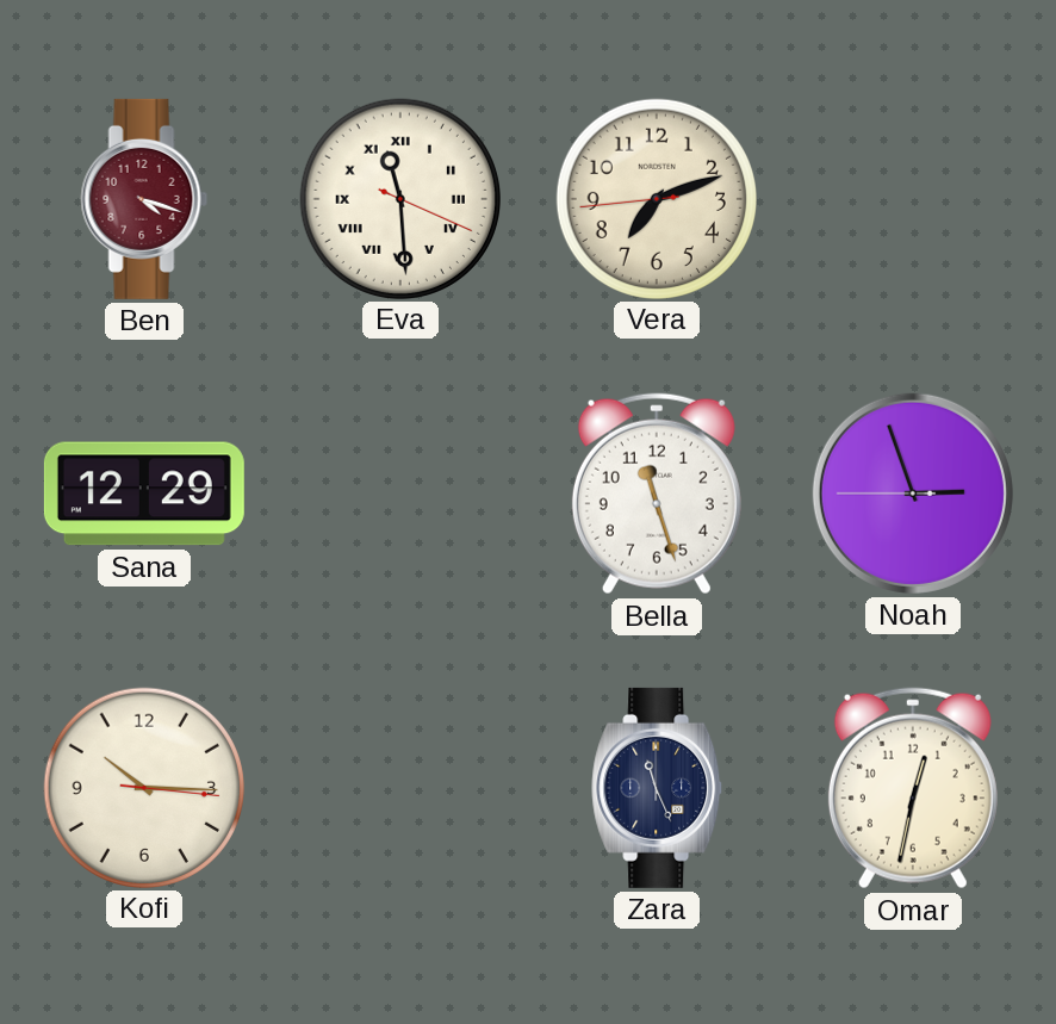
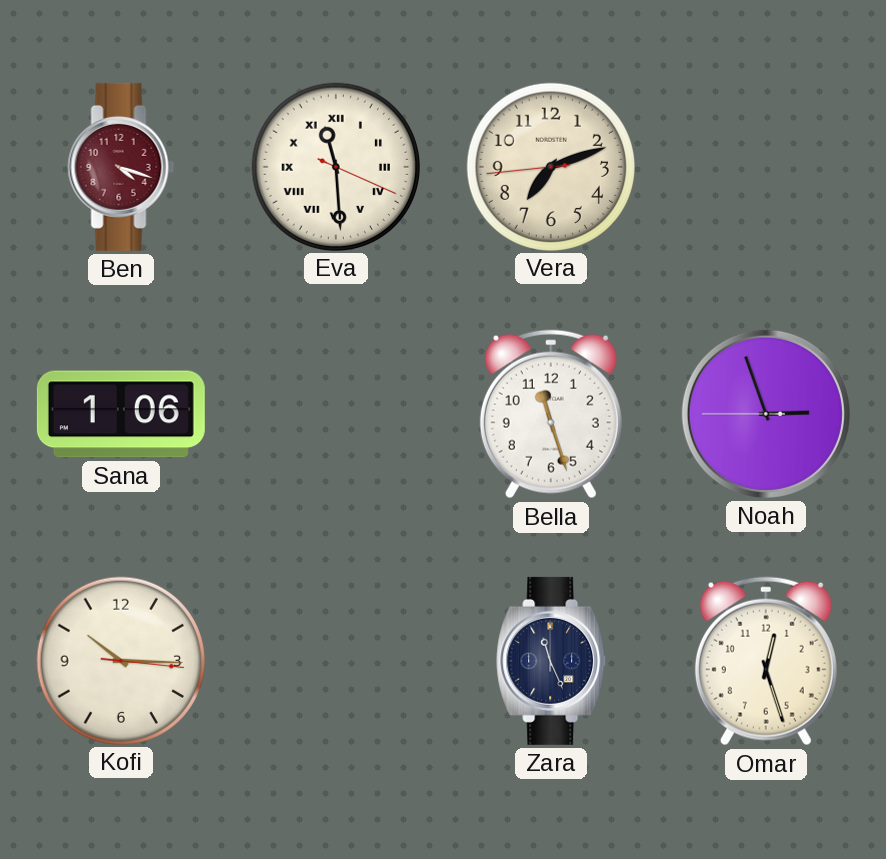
Sana: 12:29 -> 1:06
Omar: 12:32 -> 12:27
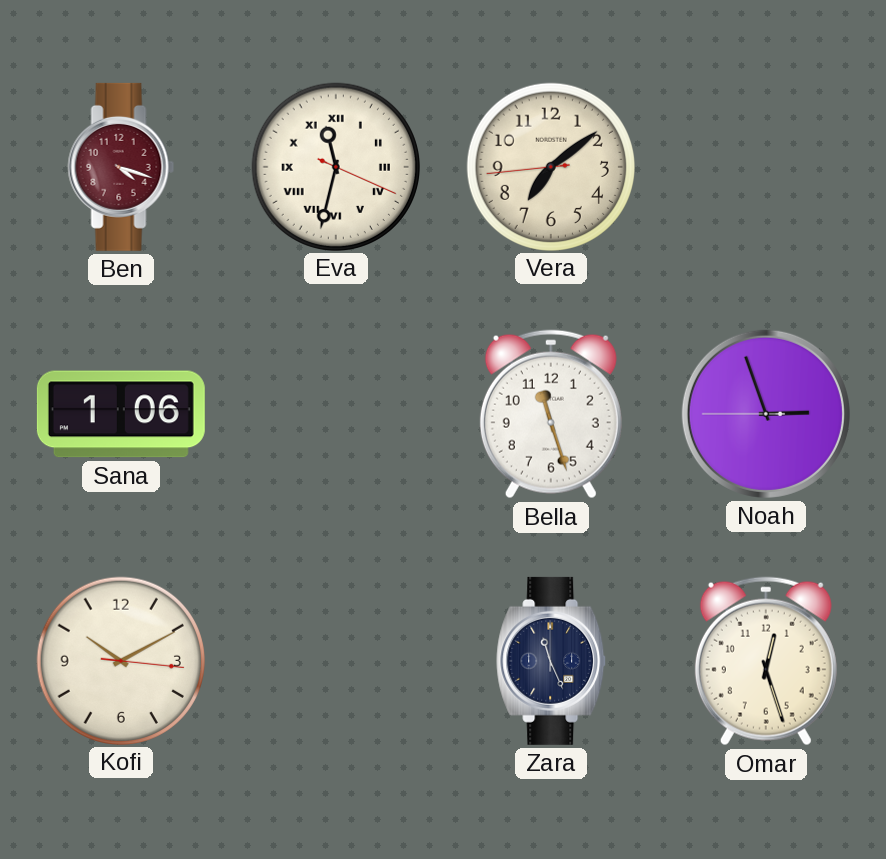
Eva: 11:29 -> 11:32
Vera: 7:11 -> 7:08
Kofi: 10:15 -> 10:10
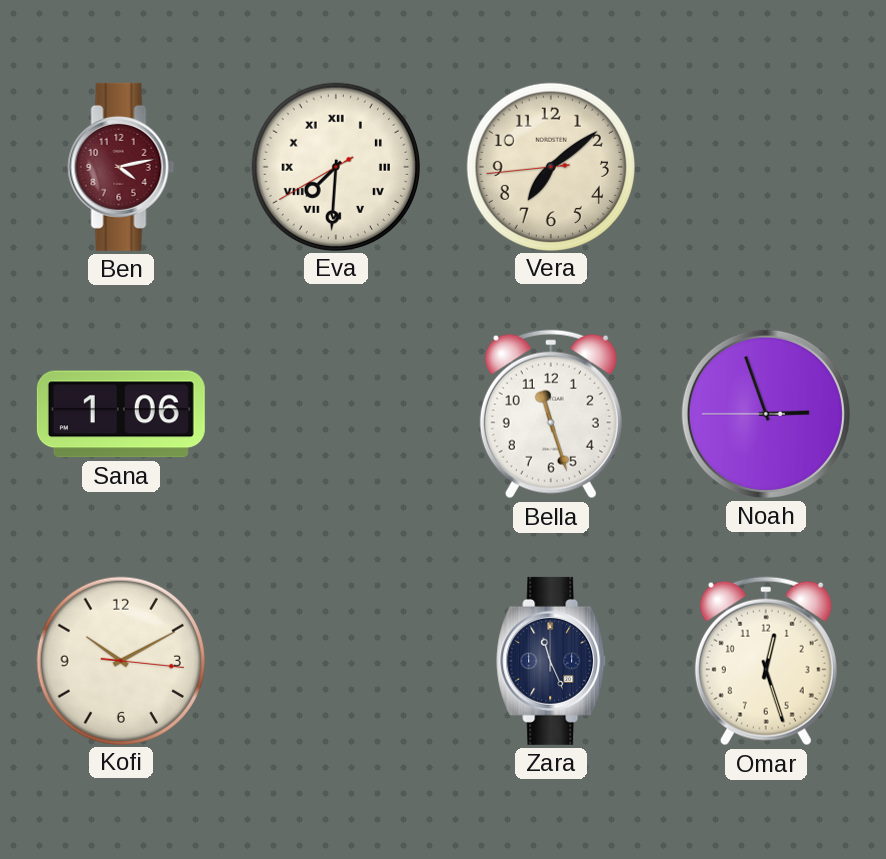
Ben: 4:18 -> 4:13
Eva: 11:32 -> 7:30
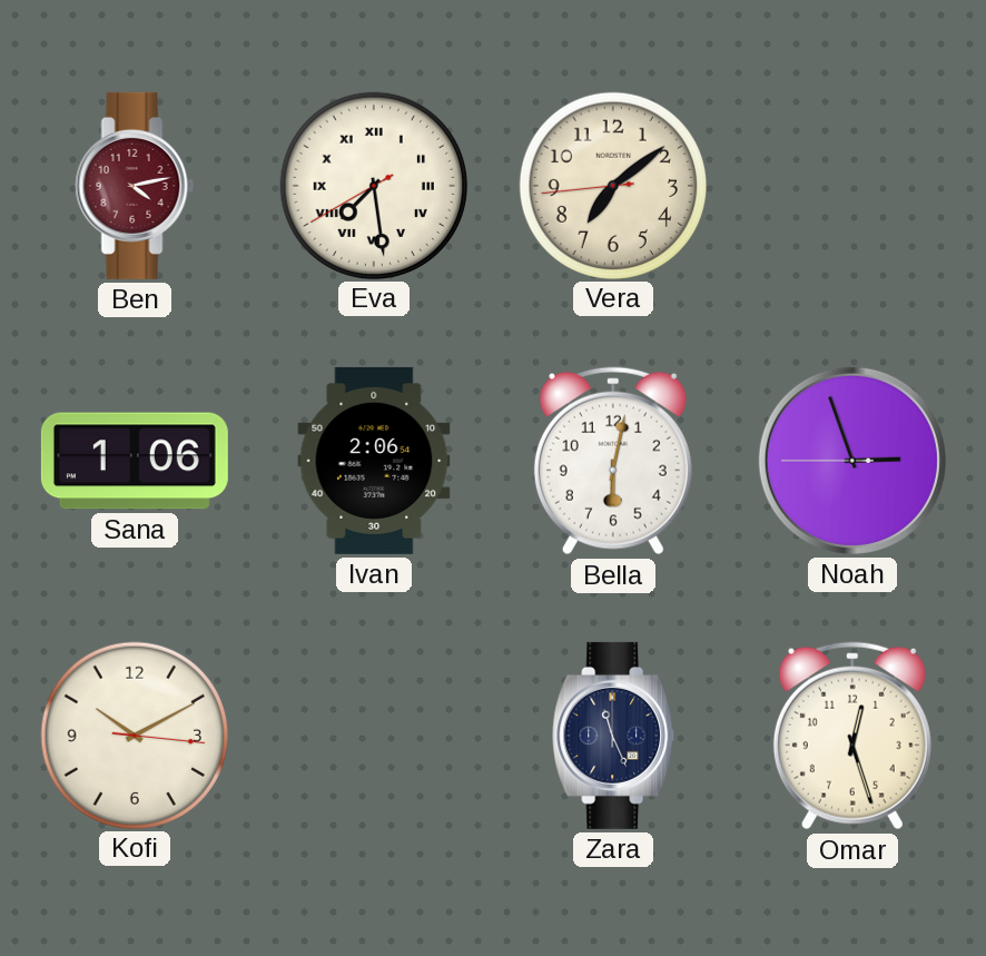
Eva: 7:30 -> 7:28
Ivan: none -> 2:06
Bella: 11:27 -> 6:02
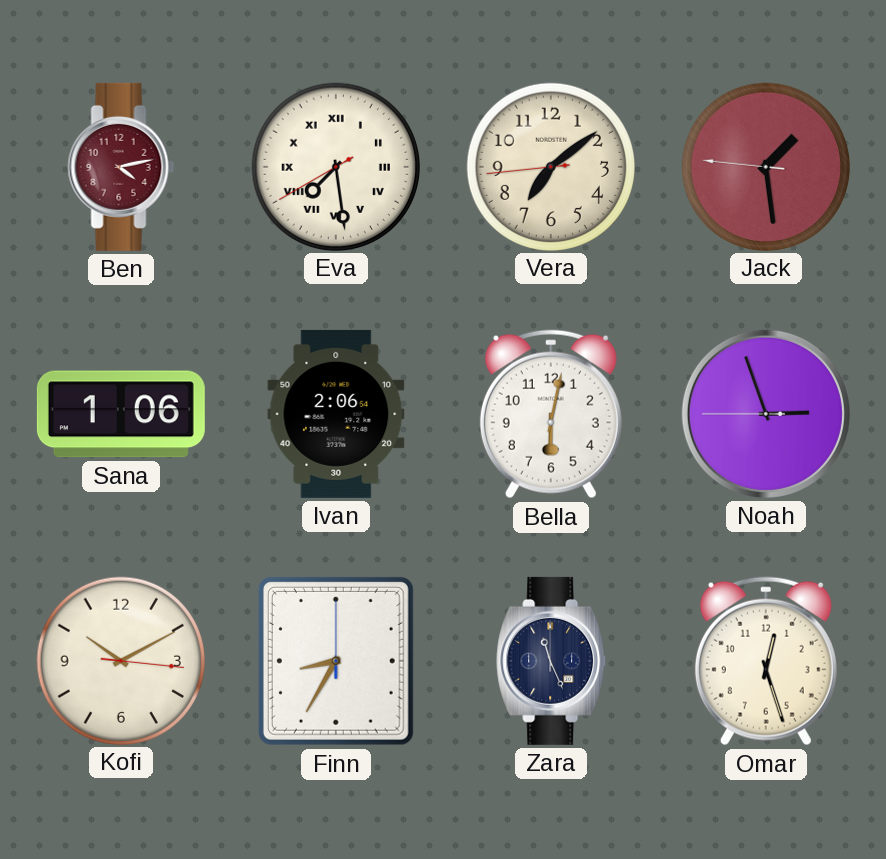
Jack: none -> 1:28
Finn: none -> 8:35
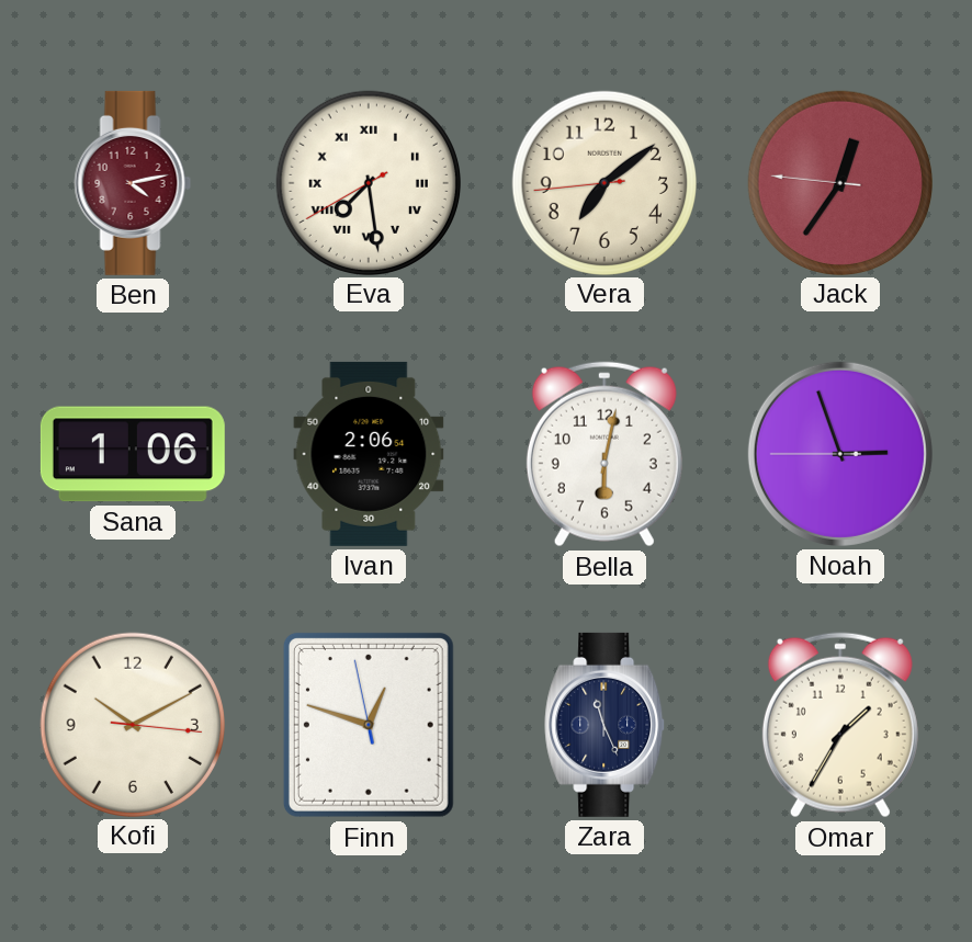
Jack: 1:28 -> 12:35
Finn: 8:35 -> 12:47
Omar: 12:27 -> 1:35
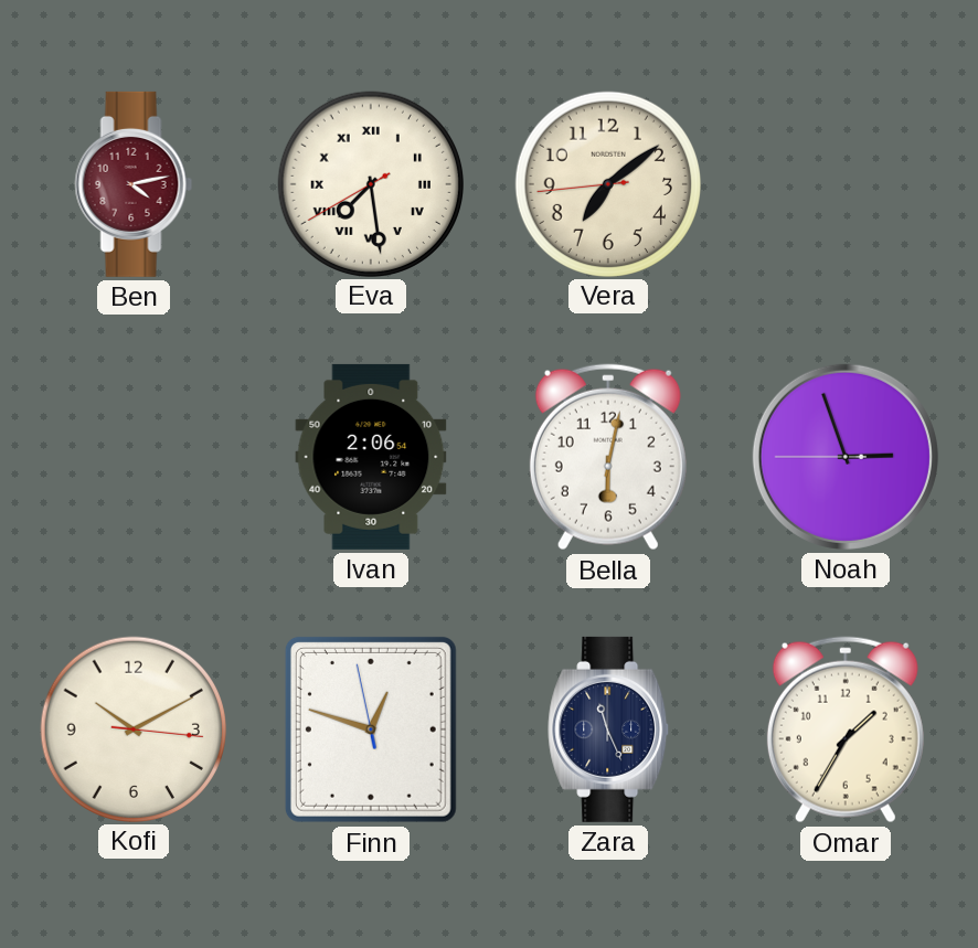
Jack: 12:35 -> none
Sana: 1:06 -> none
